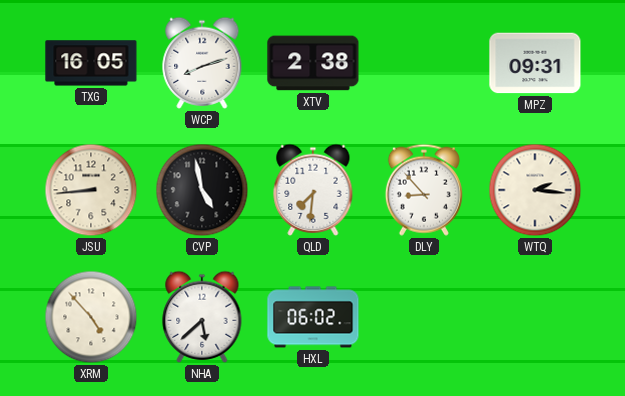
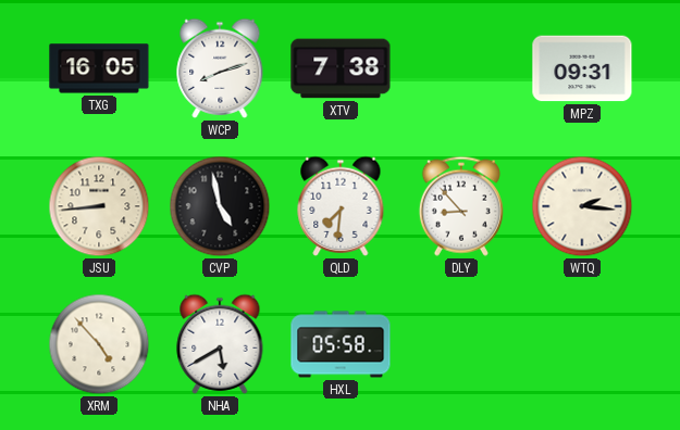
XTV: 2:38 -> 7:38
NHA: 5:38 -> 5:40
HXL: 06:02 -> 05:58
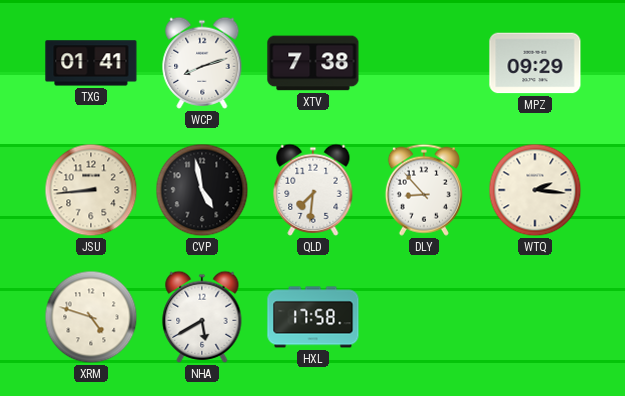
TXG: 16:05 -> 01:41
MPZ: 09:31 -> 09:29
XRM: 4:53 -> 4:48
HXL: 05:58 -> 17:58
